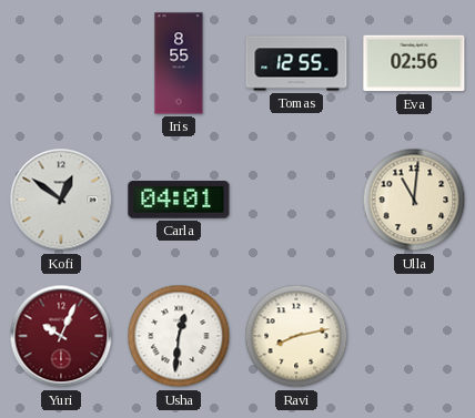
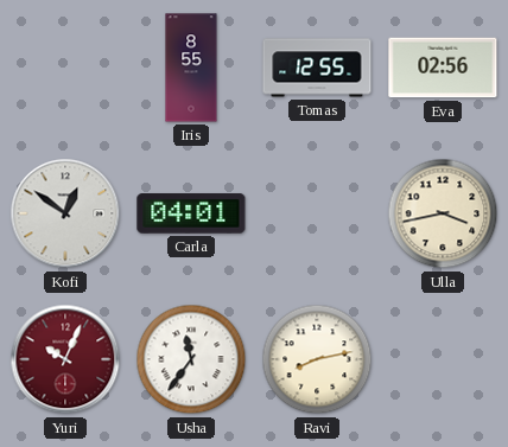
Ulla: 11:01 -> 3:43
Usha: 12:31 -> 11:36
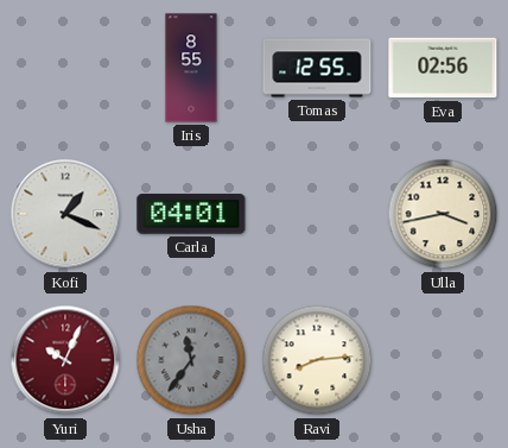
Kofi: 12:51 -> 1:19
Usha dial: white -> grey
Ravi: 8:13 -> 8:14
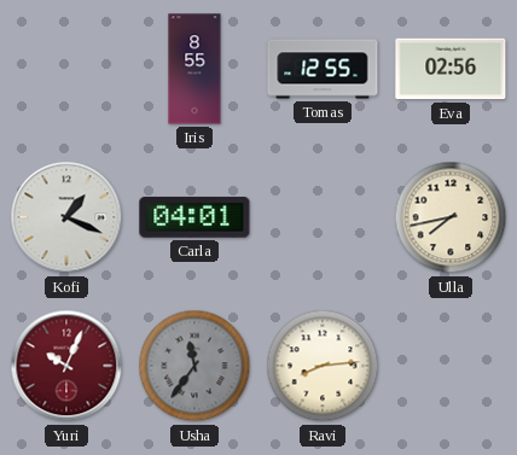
Ulla: 3:43 -> 7:43
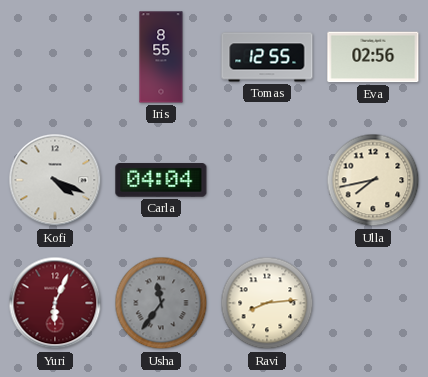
Kofi: 1:19 -> 4:19
Carla: 04:01 -> 04:04
Yuri: 10:04 -> 6:04
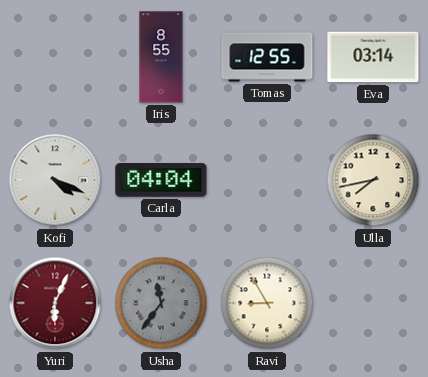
Eva: 02:56 -> 03:14
Ravi: 8:14 -> 8:55
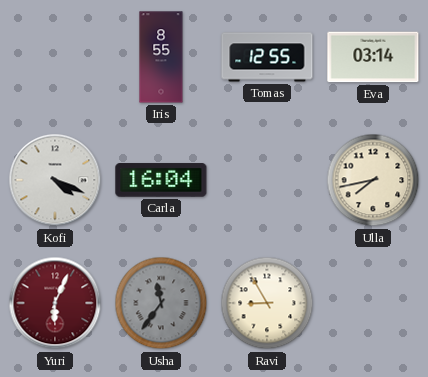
Carla: 04:04 -> 16:04
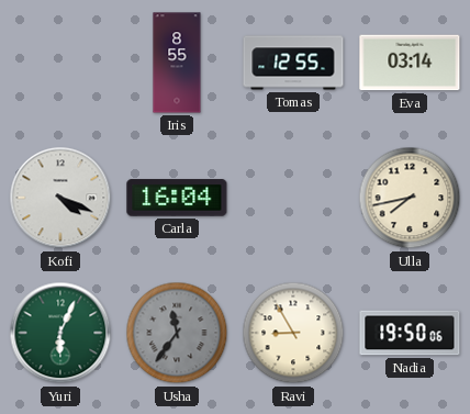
Yuri dial: burgundy -> green
Nadia: none -> 19:50
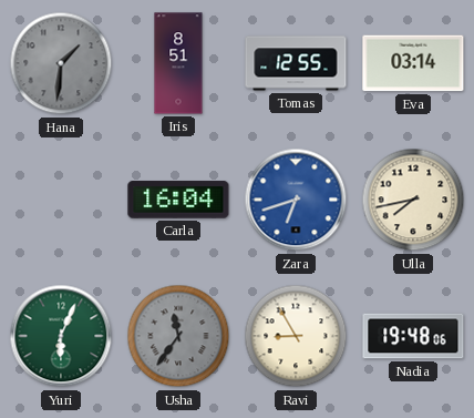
Hana: none -> 1:31
Iris: 8:55 -> 8:51
Kofi: 4:19 -> none
Zara: none -> 6:42
Nadia: 19:50 -> 19:48
